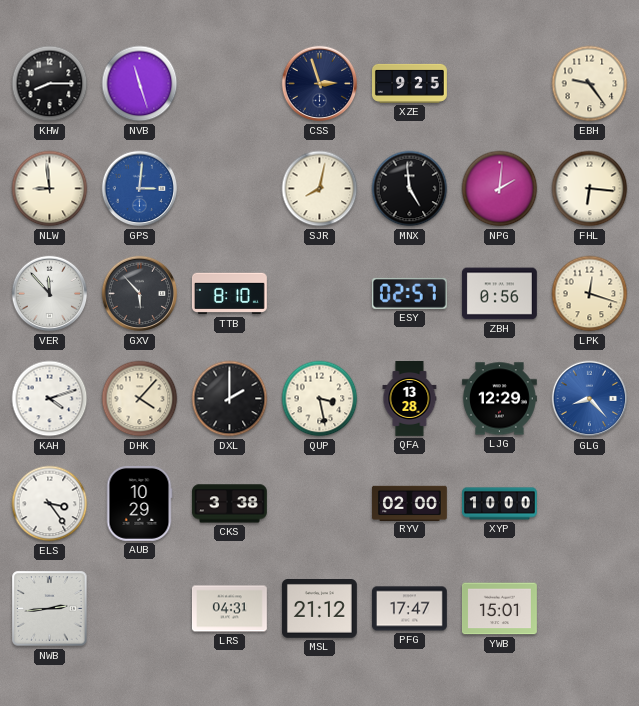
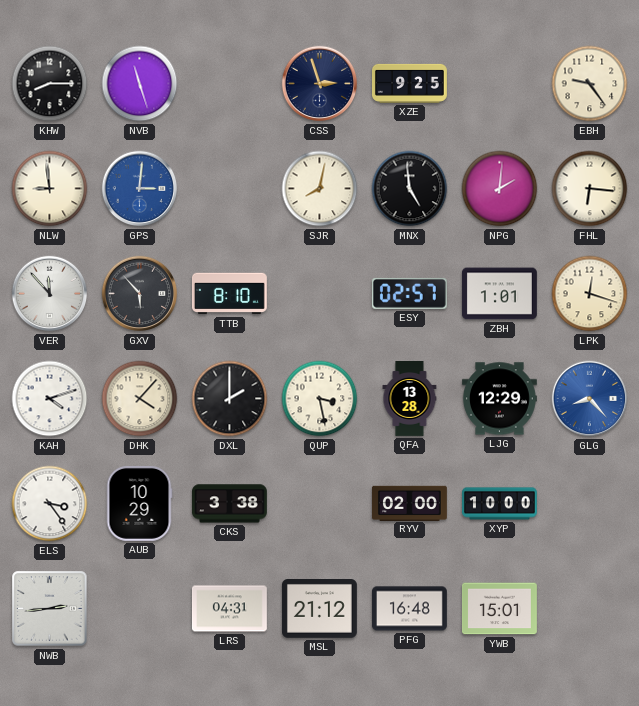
ZBH: 0:56 -> 1:01
PFG: 17:47 -> 16:48
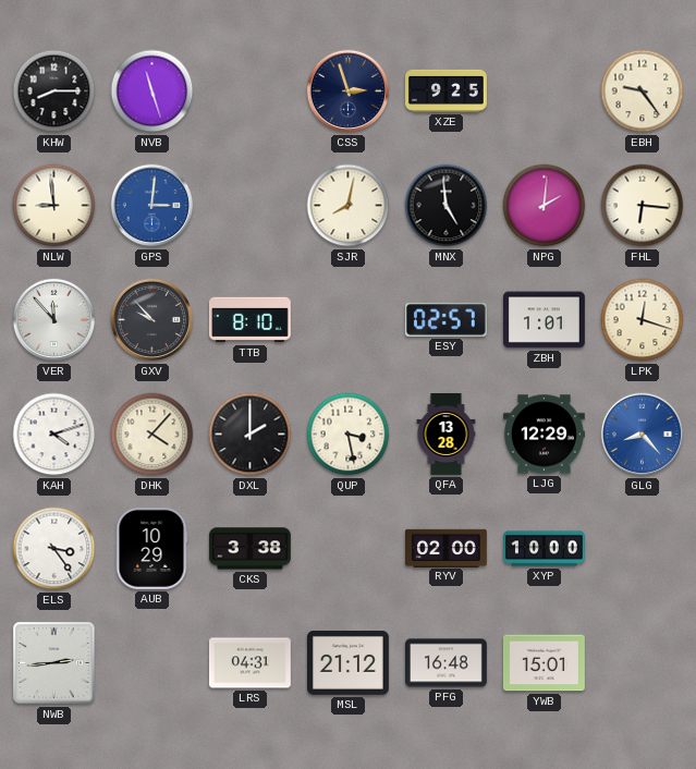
GXV: 5:53 -> 9:53
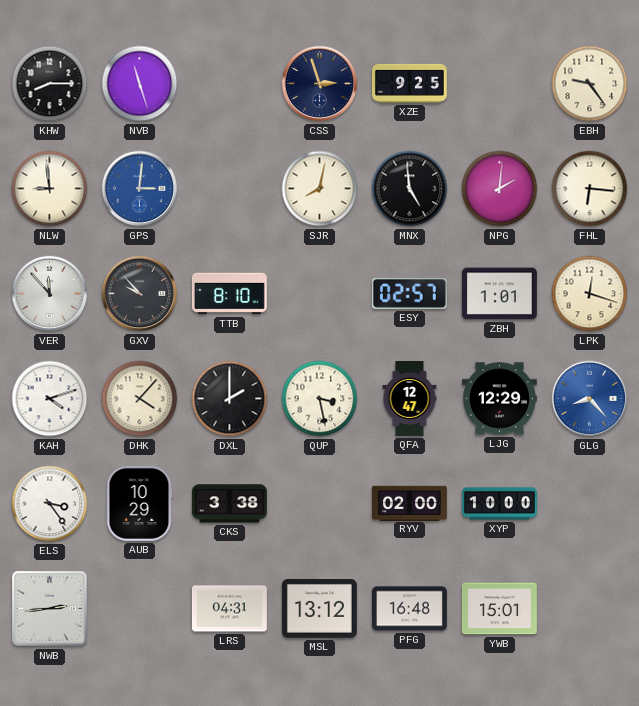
QFA: 13:28 -> 12:47
MSL: 21:12 -> 13:12
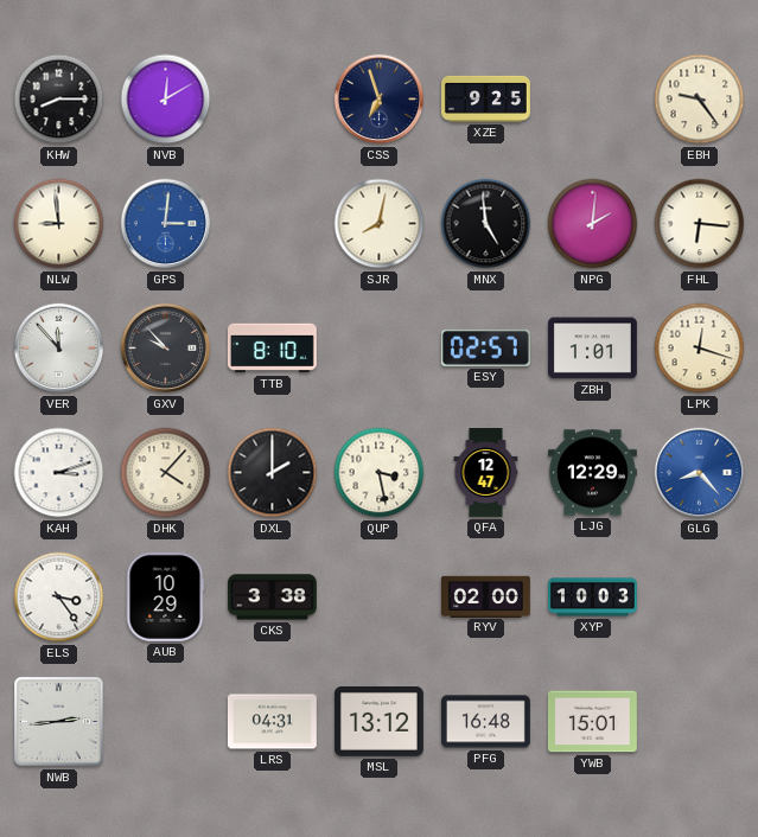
NVB: 11:27 -> 12:10
CSS: 2:57 -> 6:57
KAH: 4:12 -> 3:12
XYP: 10:00 -> 10:03
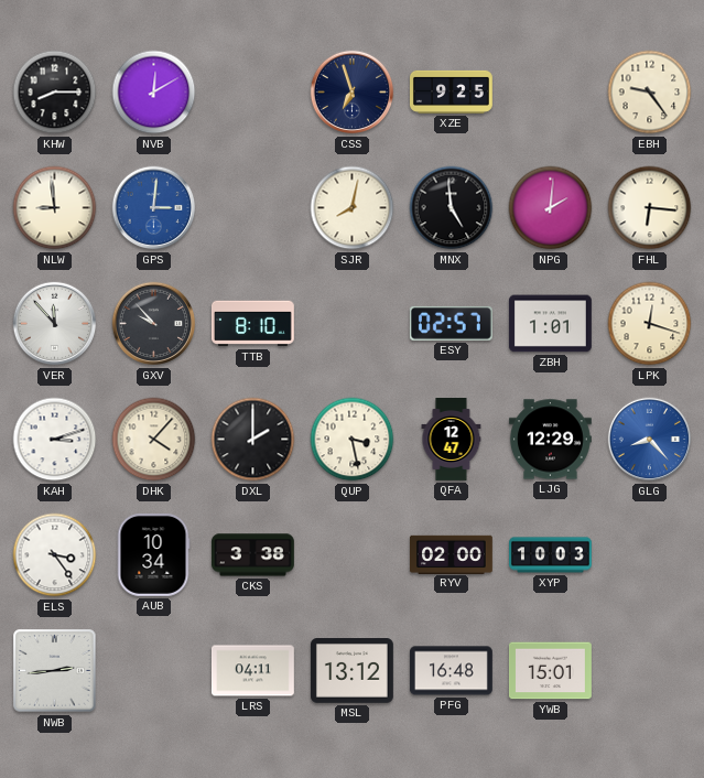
AUB: 10:29 -> 10:34
LRS: 04:31 -> 04:11
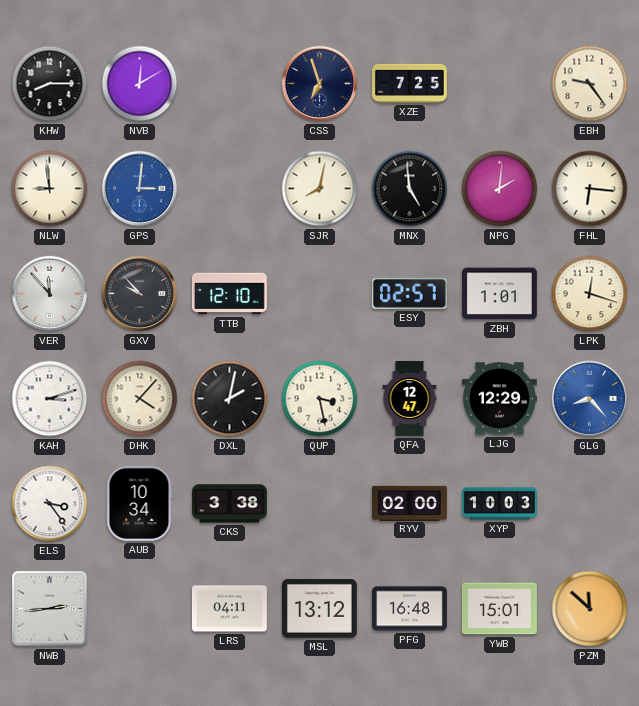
XZE: 9:25 -> 7:25
TTB: 8:10 -> 12:10
DXL: 2:00 -> 2:02
PZM: none -> 11:52
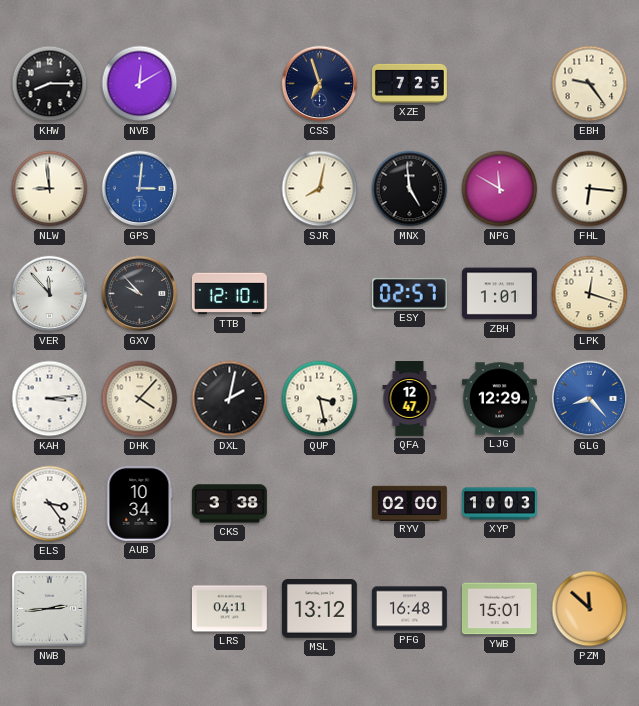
NPG: 2:01 -> 11:50
KAH: 3:12 -> 3:14
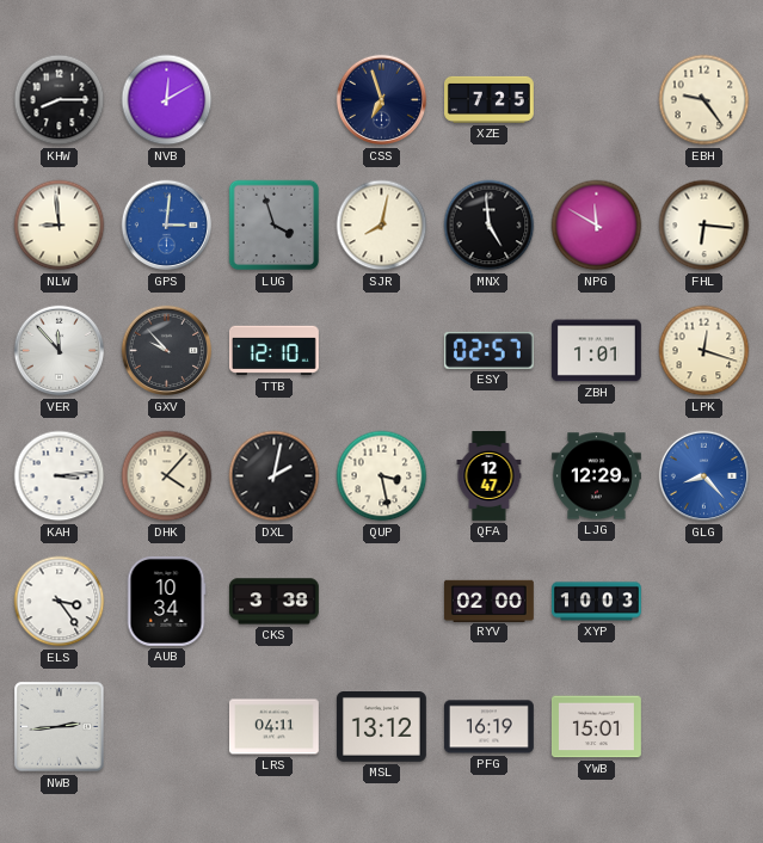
LUG: none -> 3:57
PFG: 16:48 -> 16:19
PZM: 11:52 -> none
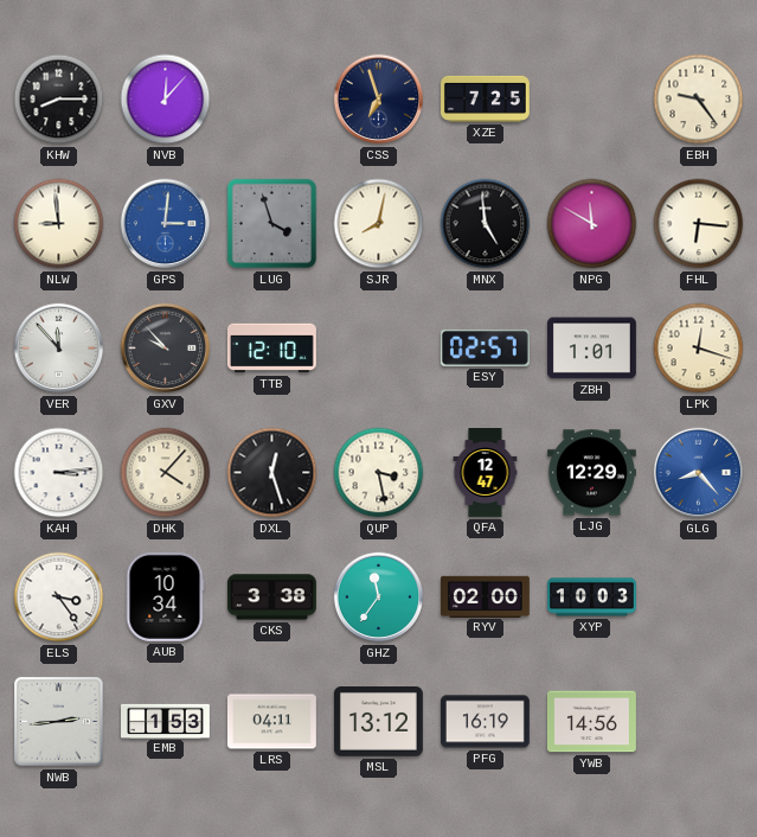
NVB: 12:10 -> 12:07
DXL: 2:02 -> 12:27
GHZ: none -> 11:36
EMB: none -> 1:53
YWB: 15:01 -> 14:56
